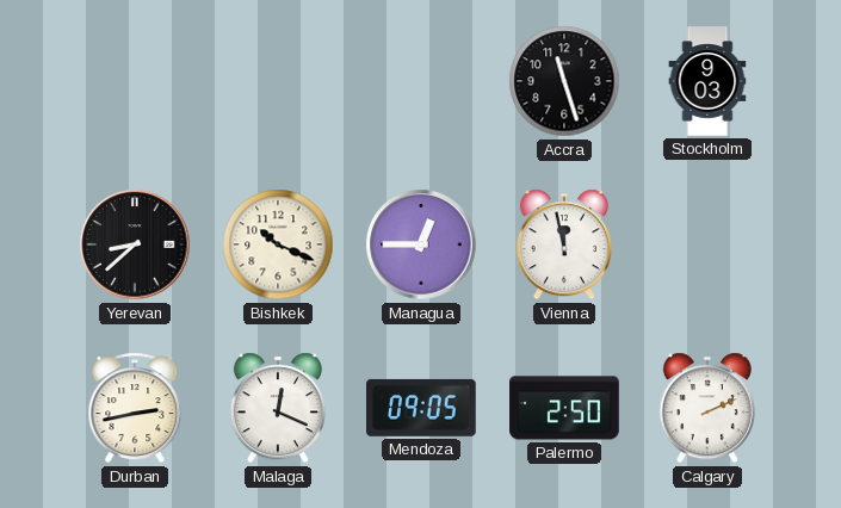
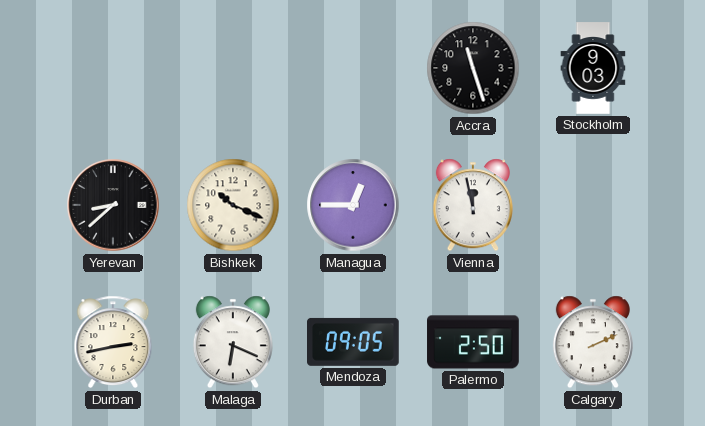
Malaga: 12:19 -> 6:19
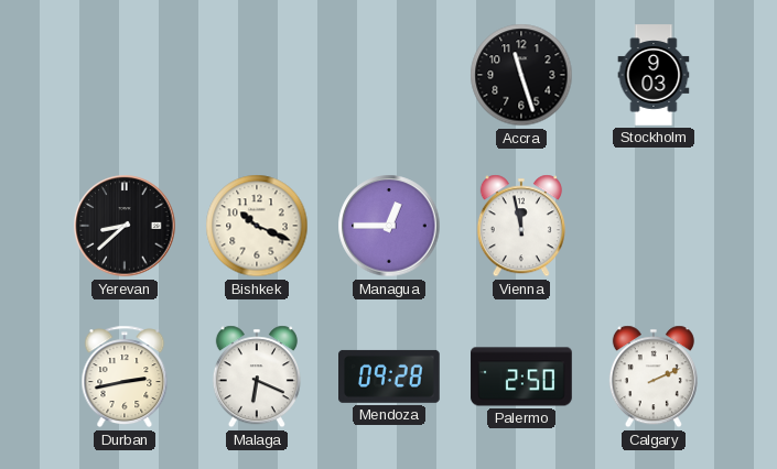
Mendoza: 09:05 -> 09:28
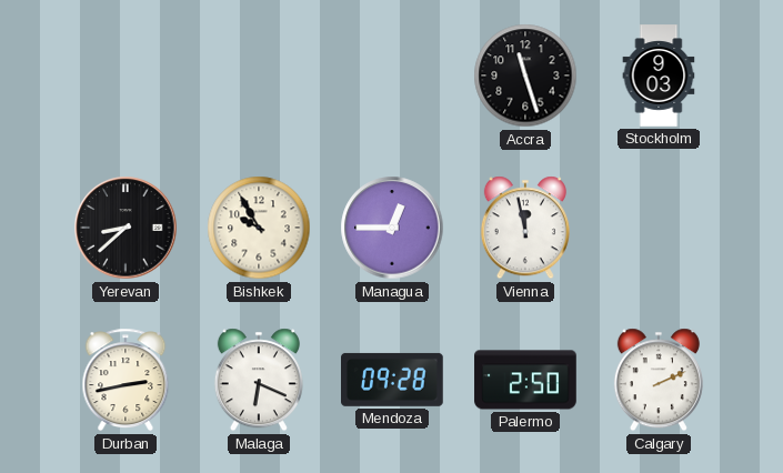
Bishkek: 10:19 -> 9:55
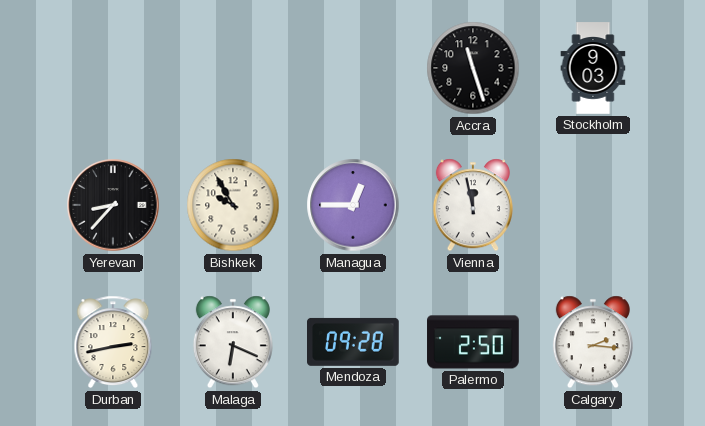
Yerevan: 8:38 -> 8:37
Calgary: 2:11 -> 2:16
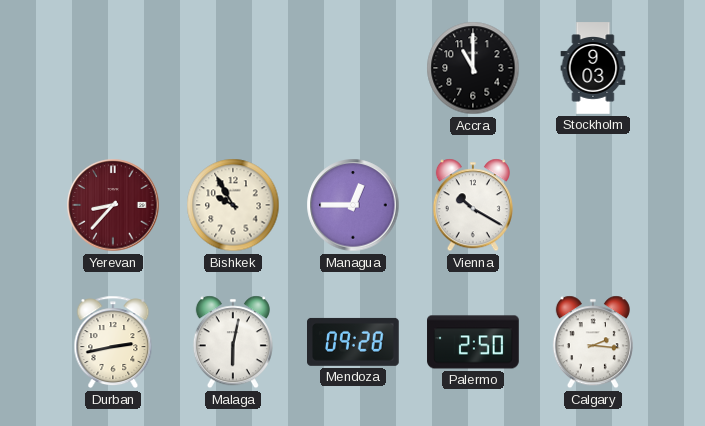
Accra: 11:27 -> 11:00
Yerevan dial: black -> burgundy
Vienna: 11:58 -> 10:20
Malaga: 6:19 -> 6:02
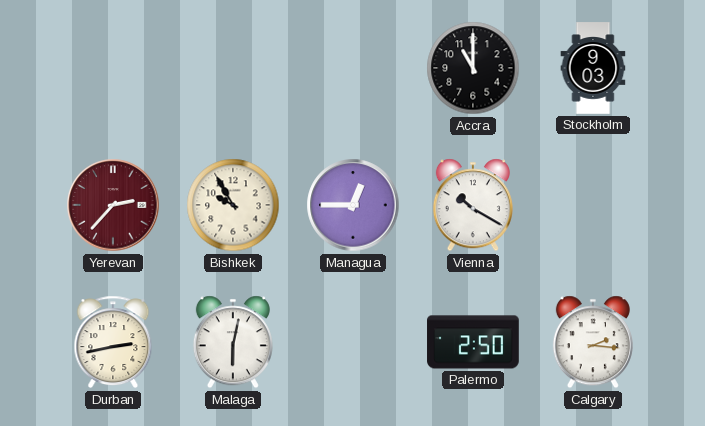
Yerevan: 8:37 -> 2:37
Mendoza: 09:28 -> none
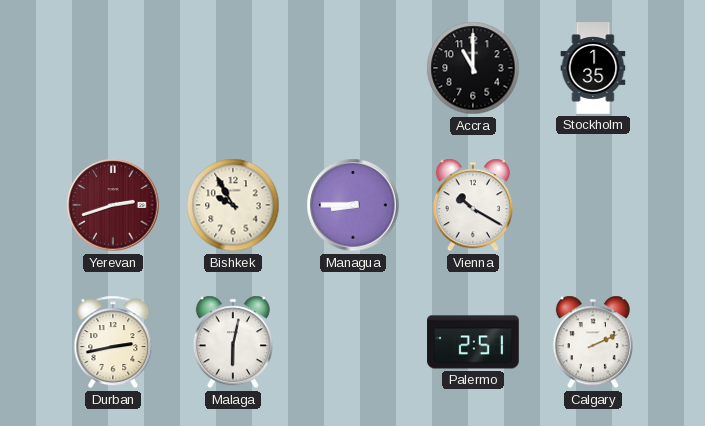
Stockholm: 9:03 -> 1:35
Yerevan: 2:37 -> 2:42
Managua: 12:45 -> 8:45
Palermo: 2:50 -> 2:51
Calgary: 2:16 -> 2:11
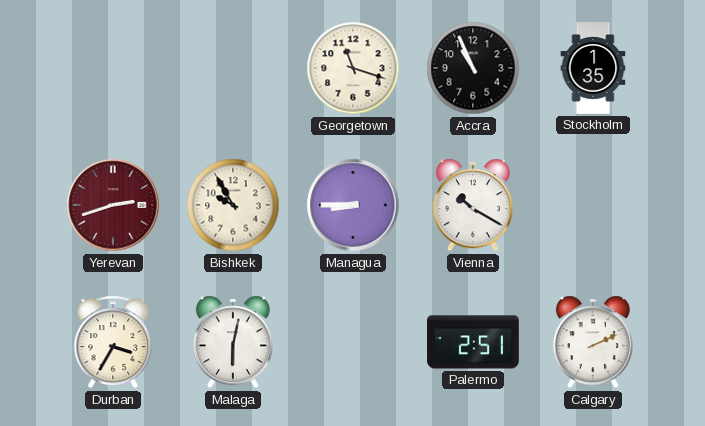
Georgetown: none -> 11:18
Accra: 11:00 -> 10:56
Durban: 2:43 -> 3:35
